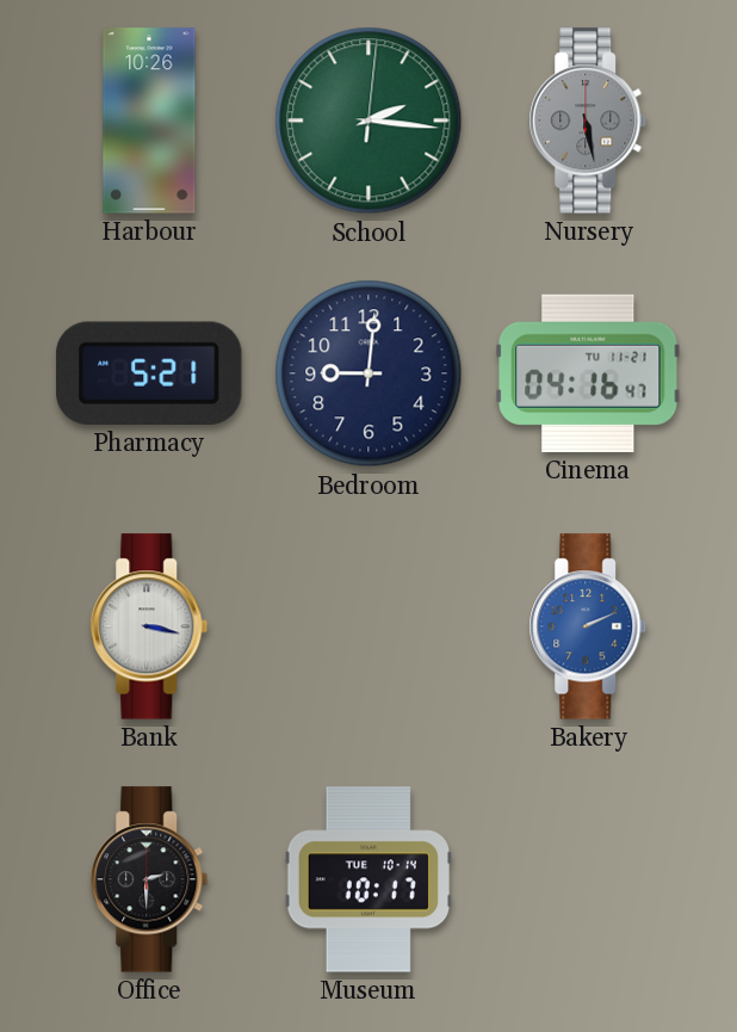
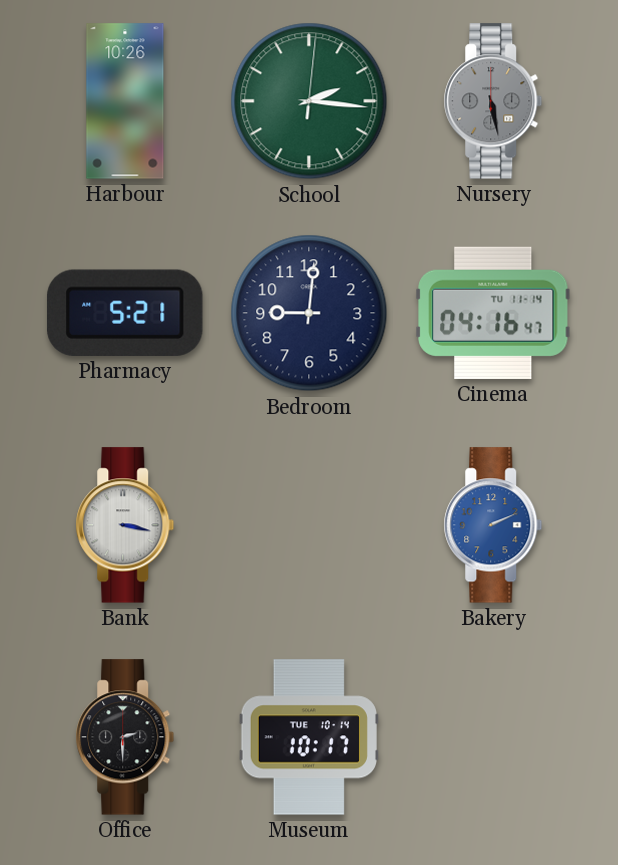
Cinema date: TU 11-21 -> TU 11-14
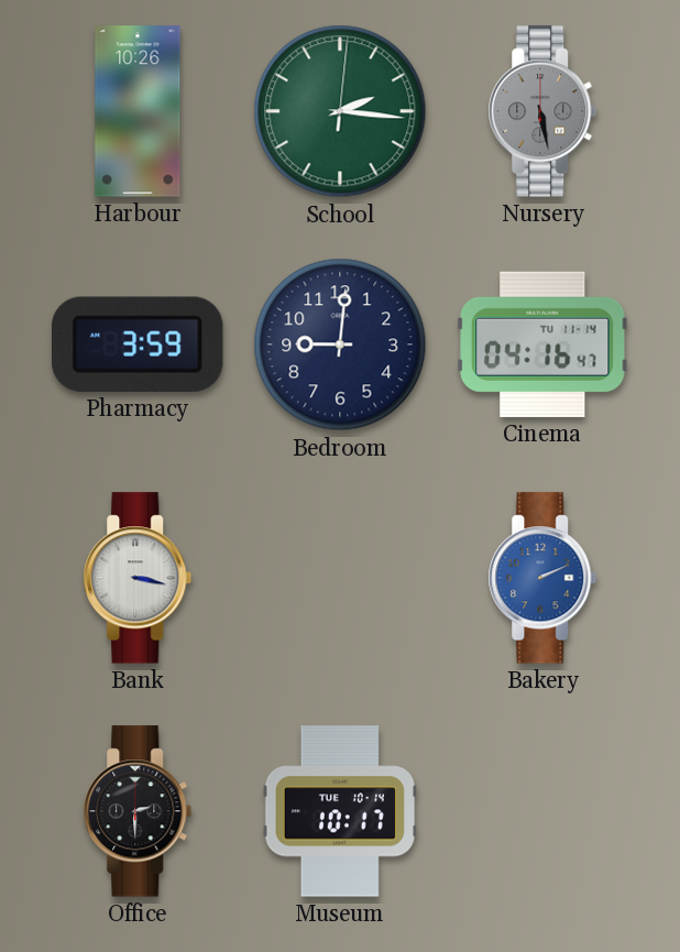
Pharmacy: 5:21 -> 3:59
